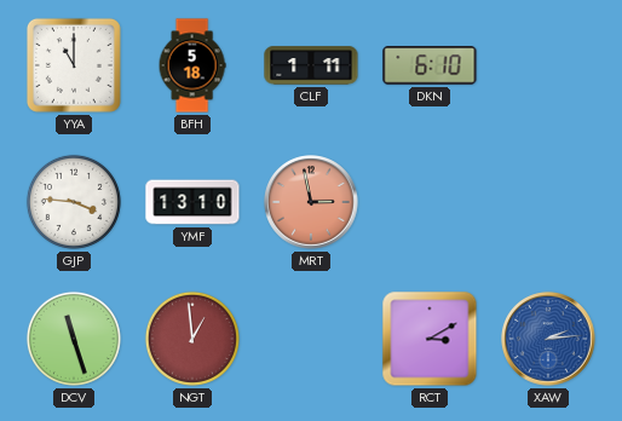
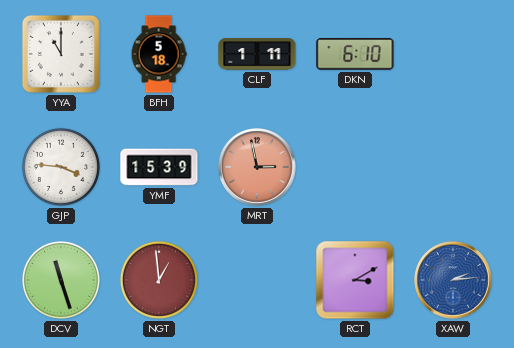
YMF: 13:10 -> 15:39
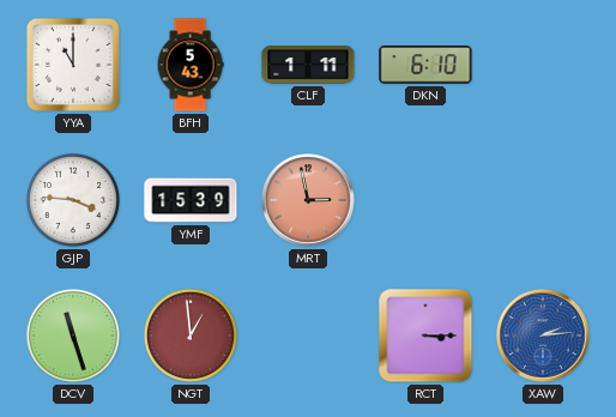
BFH: 5:18 -> 5:43
RCT: 3:10 -> 3:15
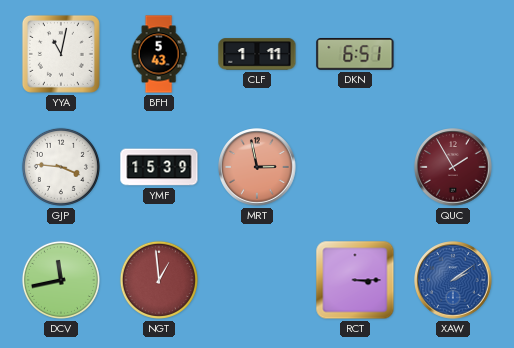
YYA: 11:00 -> 11:02
DKN: 6:10 -> 6:51
QUC: none -> 1:55
DCV: 11:27 -> 11:43
XAW: 2:14 -> 2:09
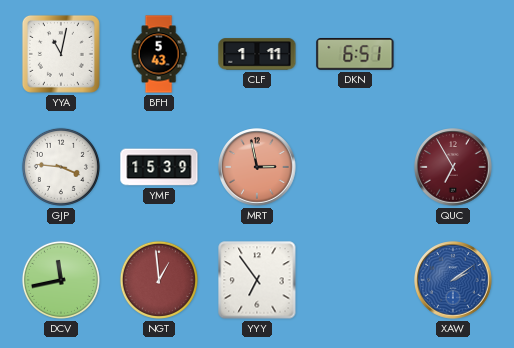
QUC: 1:55 -> 6:55
YYY: none -> 6:54
RCT: 3:15 -> none
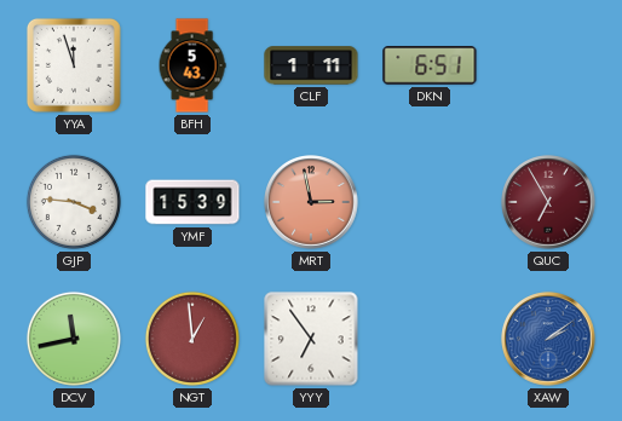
YYA: 11:02 -> 11:57
